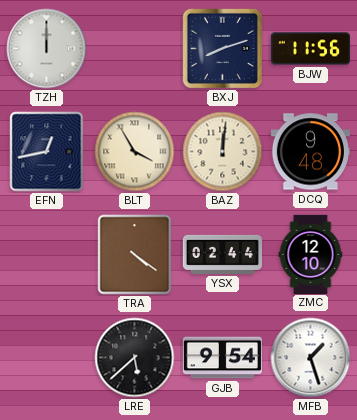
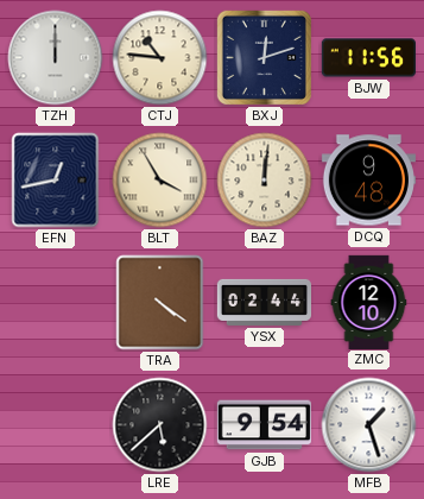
CTJ: none -> 10:46
BXJ: 8:12 -> 12:12
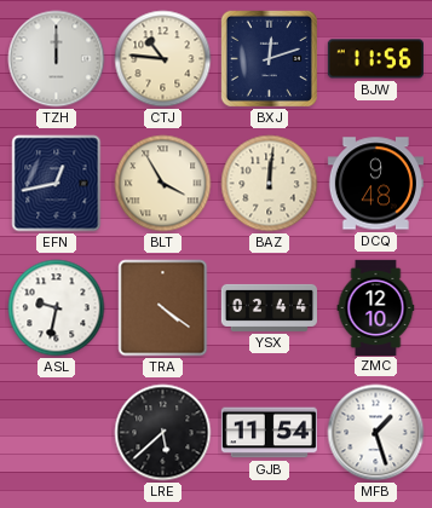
ASL: none -> 9:32
GJB: 9:54 -> 11:54
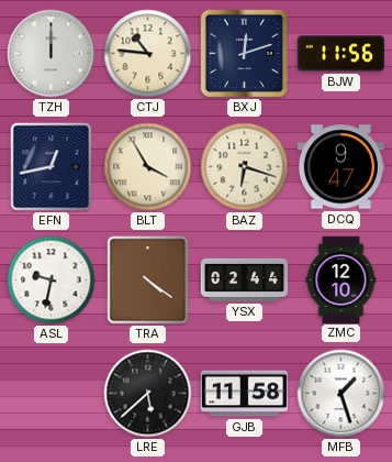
BAZ: 12:01 -> 6:18
DCQ: 9:48 -> 9:47
GJB: 11:54 -> 11:58
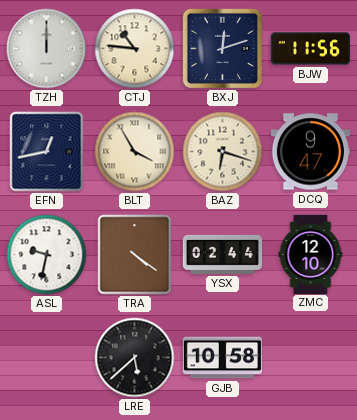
GJB: 11:58 -> 10:58
MFB: 1:27 -> none
